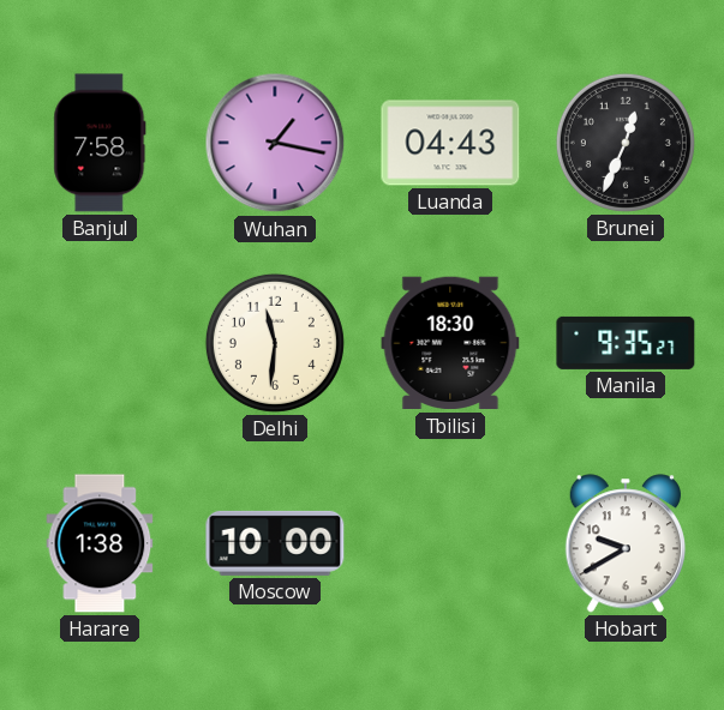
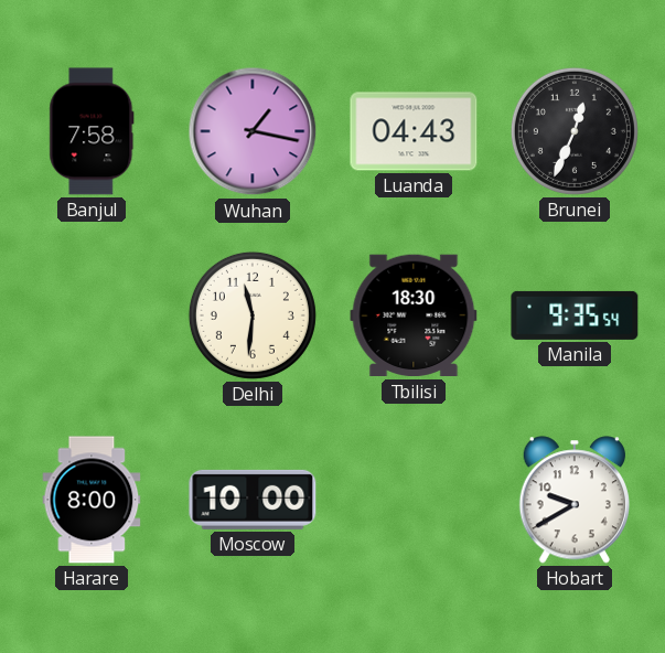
Manila: 9:35:27 -> 9:35:54
Harare: 1:38 -> 8:00
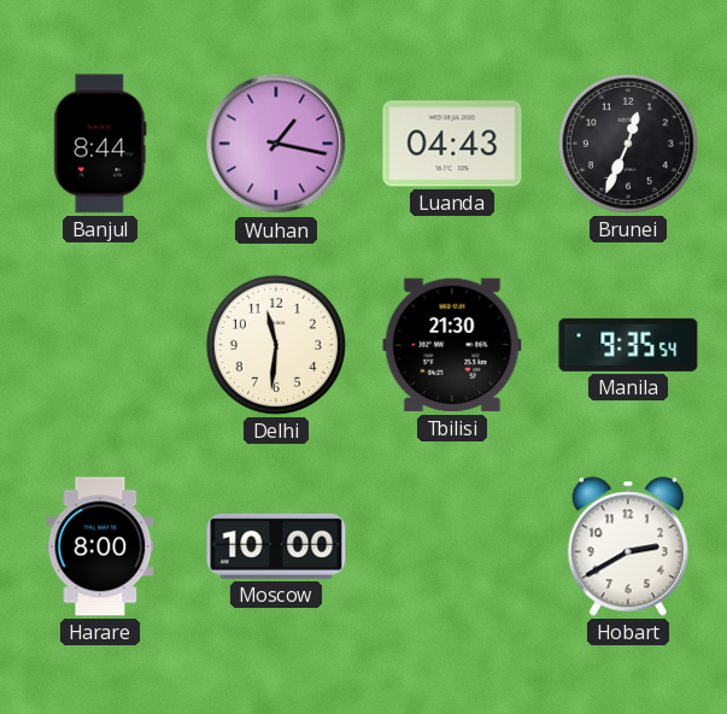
Banjul: 7:58 -> 8:44
Tbilisi: 18:30 -> 21:30
Hobart: 9:40 -> 2:40
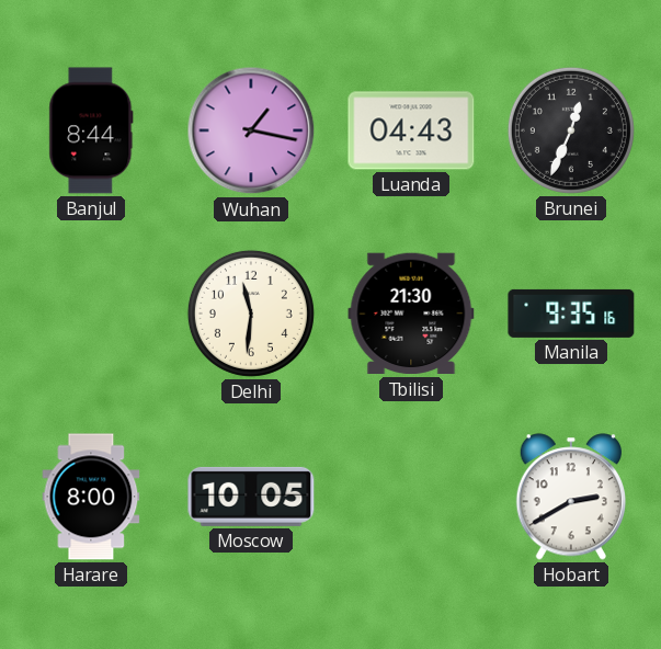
Manila: 9:35:54 -> 9:35:16
Moscow: 10:00 -> 10:05
